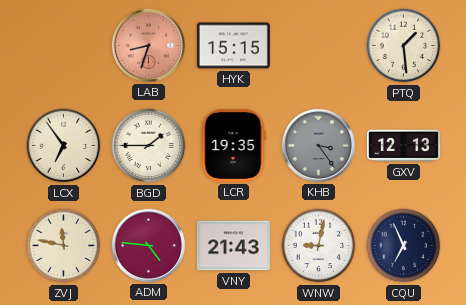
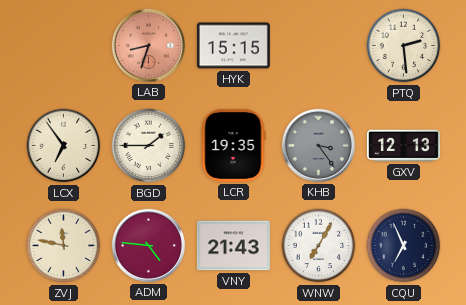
PTQ: 1:29 -> 2:29
WNW: 9:02 -> 7:05
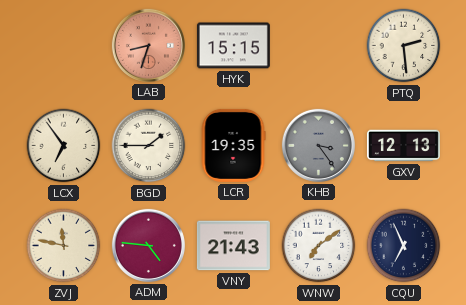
WNW: 7:05 -> 7:09
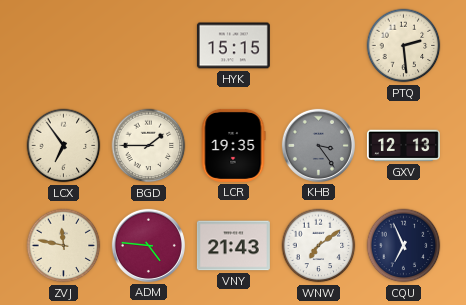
LAB: 8:33 -> none
